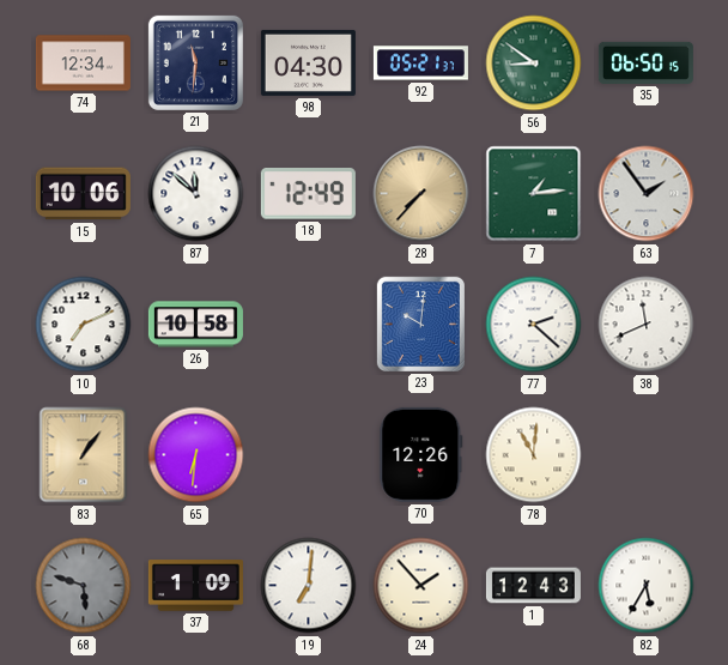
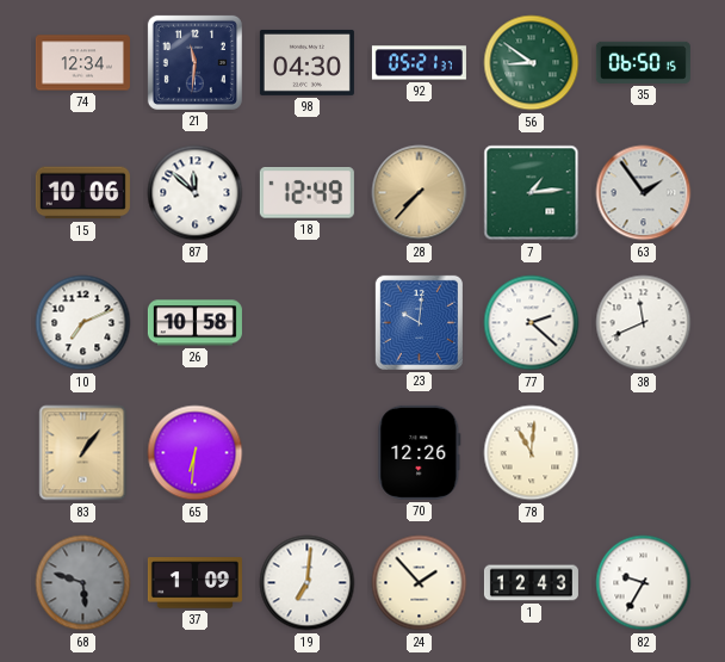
82: 5:35 -> 9:35
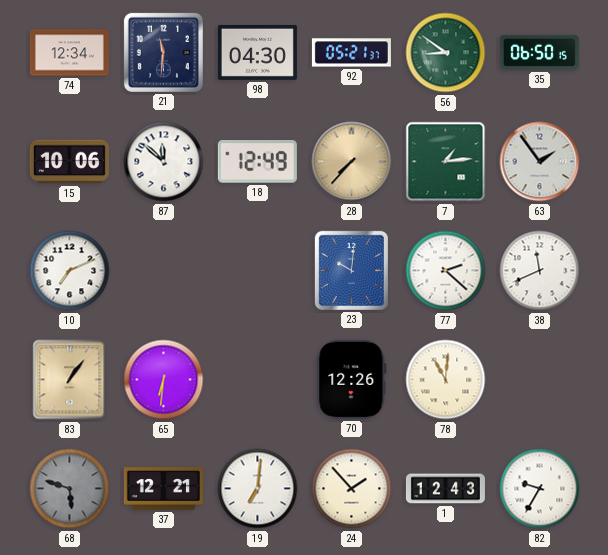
26: 10:58 -> none
37: 1:09 -> 12:21
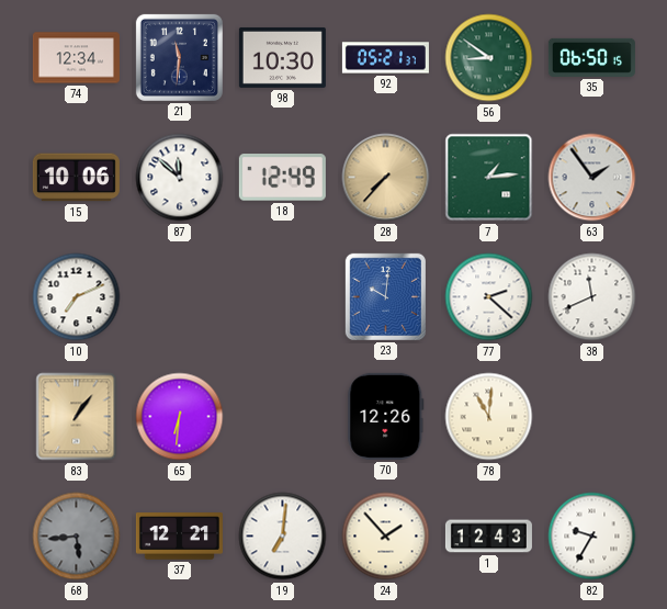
98: 04:30 -> 10:30
68: 5:48 -> 5:44
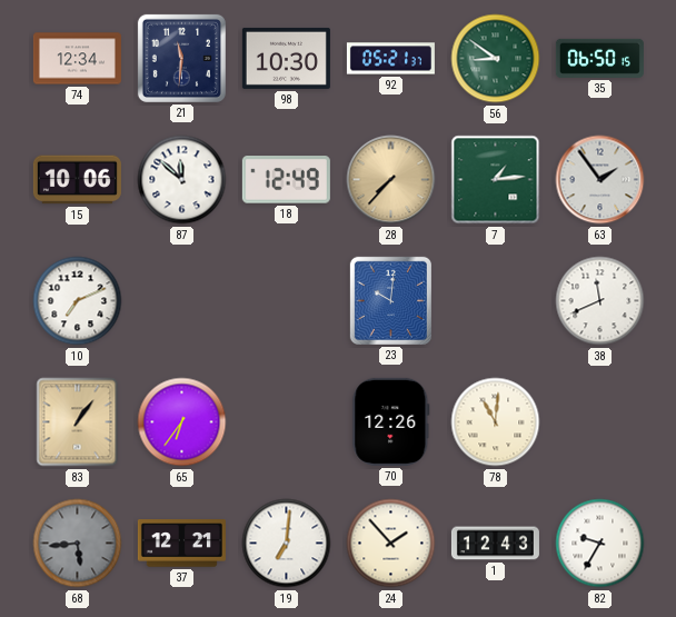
77: 2:22 -> none
65: 6:31 -> 6:36
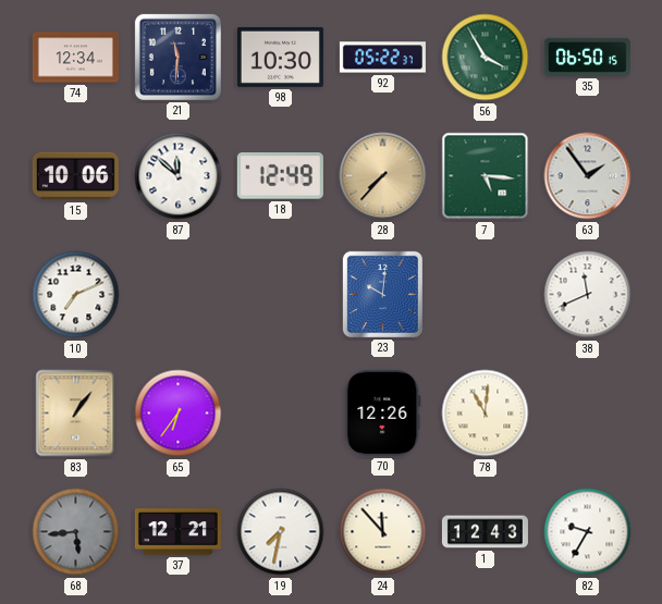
92: 05:21 -> 05:22
56: 8:51 -> 3:55
7: 1:14 -> 5:16
19: 7:01 -> 7:32
24: 1:53 -> 11:53
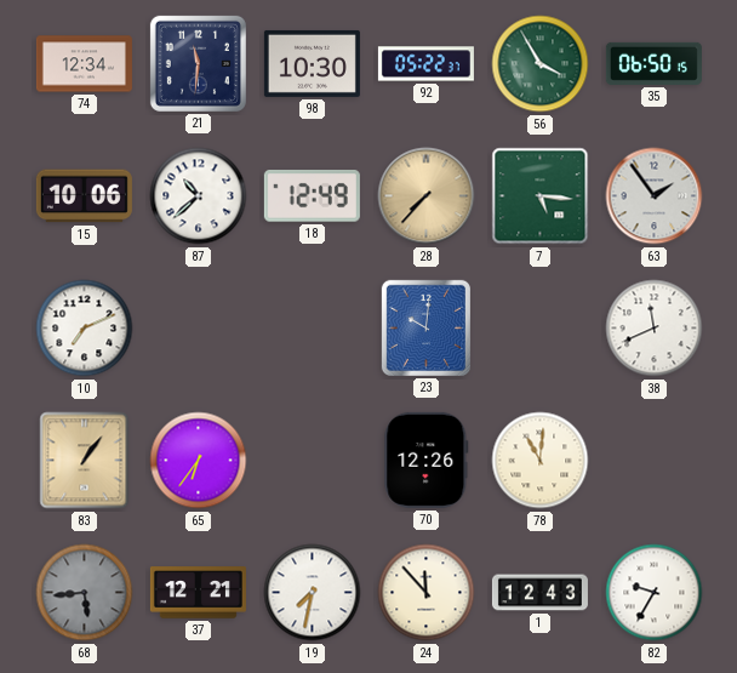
87: 11:52 -> 10:38
